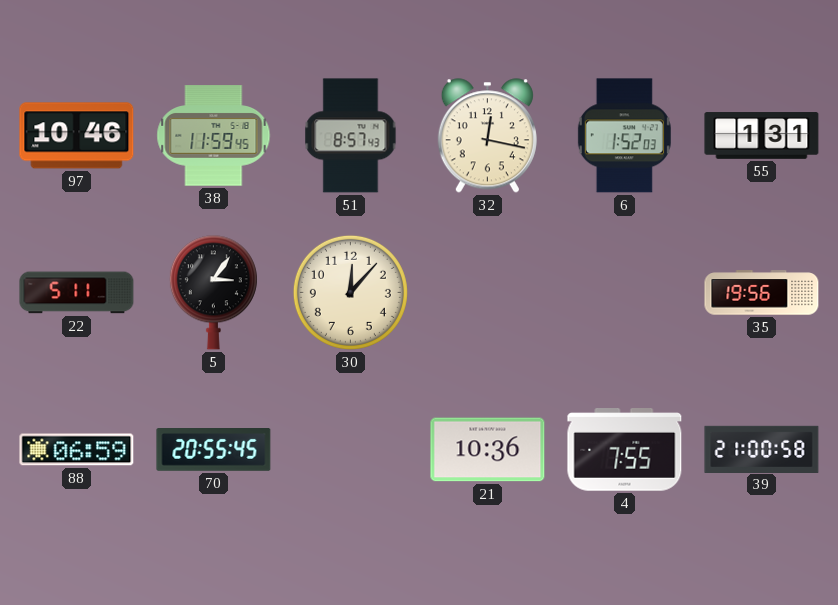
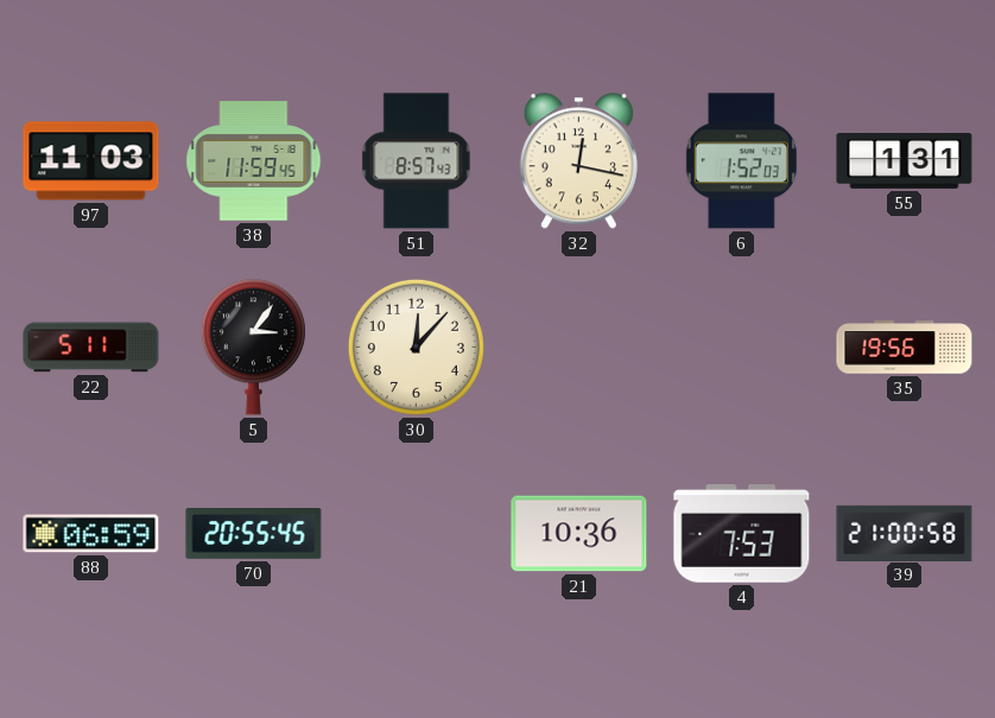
97: 10:46 -> 11:03
4: 7:55 -> 7:53
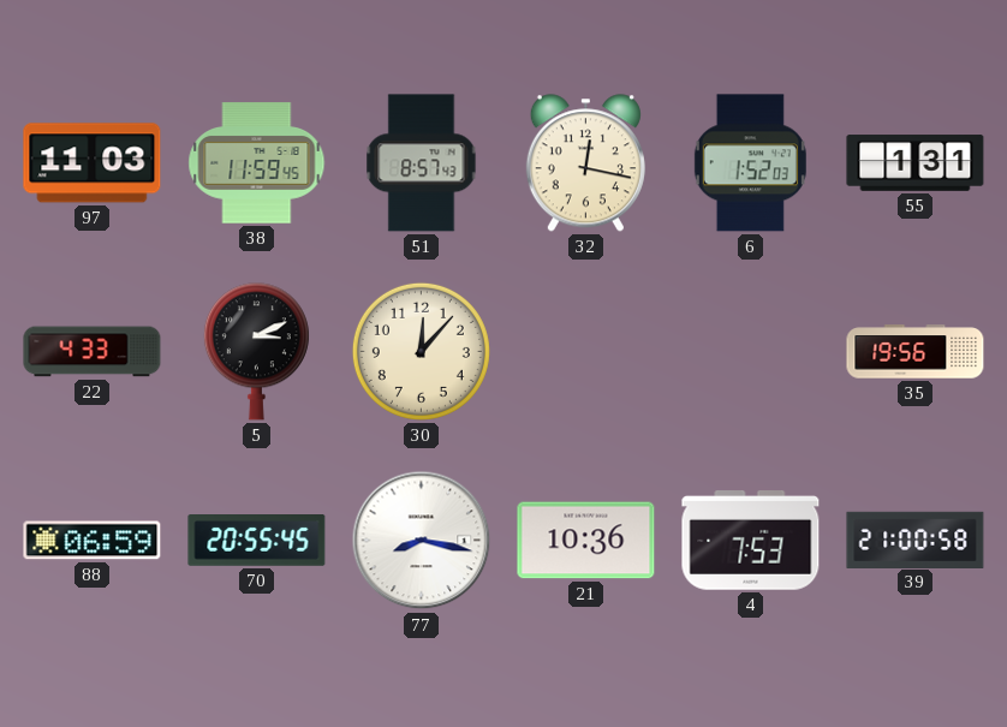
22: 5:11 -> 4:33
5: 3:06 -> 3:11
77: none -> 8:17
